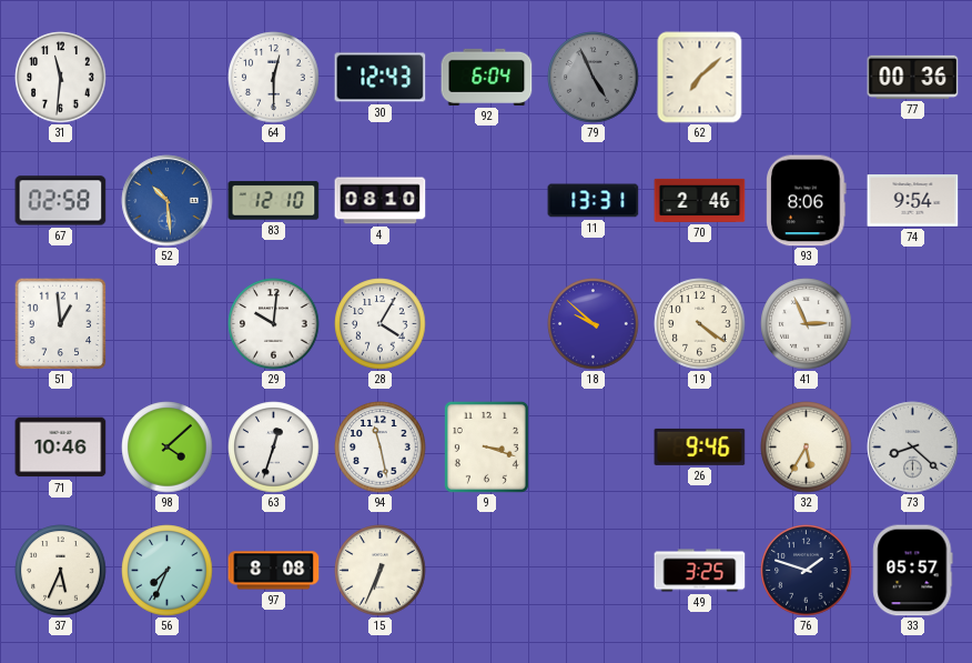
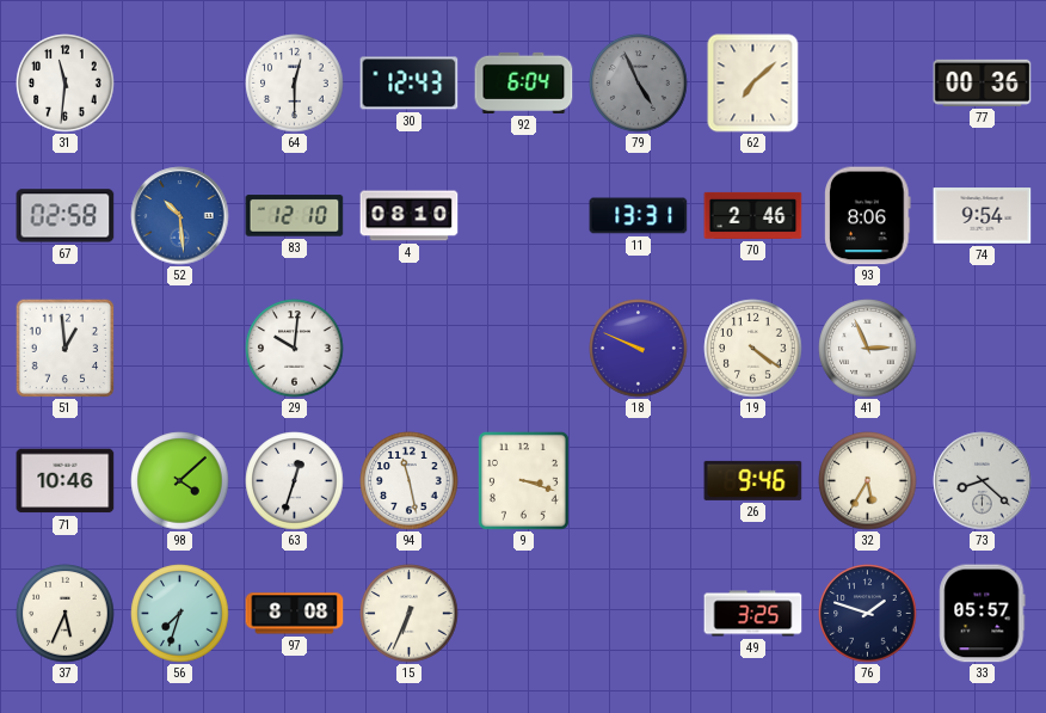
28: 4:05 -> none
18: 9:52 -> 9:49
56: 7:34 -> 7:33
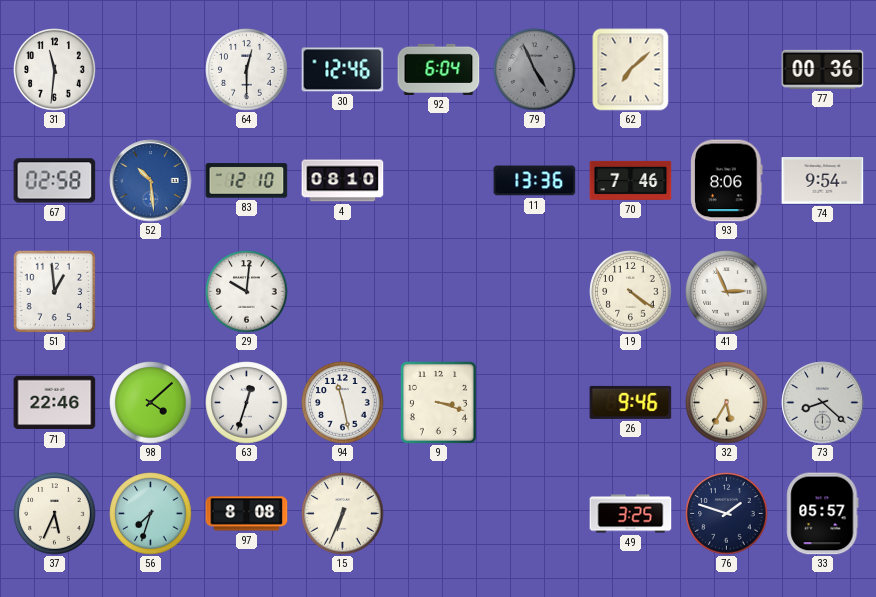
30: 12:43 -> 12:46
11: 13:31 -> 13:36
70: 2:46 -> 7:46
18: 9:49 -> none
71: 10:46 -> 22:46
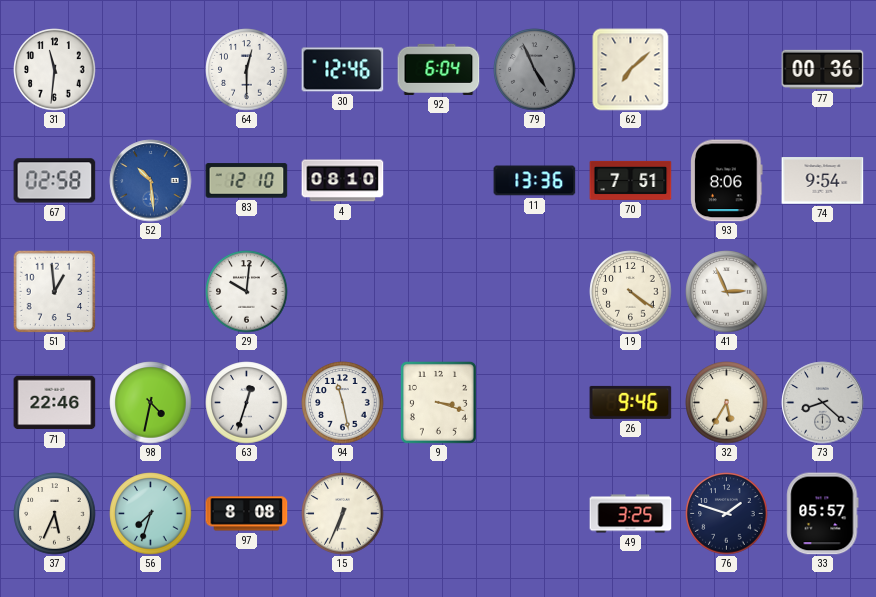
70: 7:46 -> 7:51
98: 4:08 -> 4:32
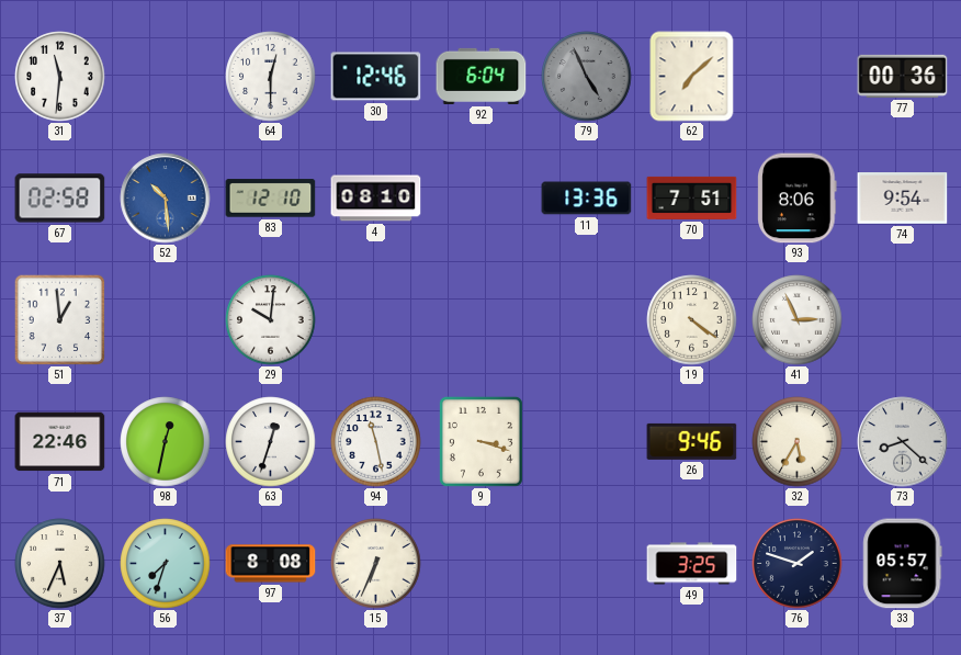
98: 4:32 -> 12:32
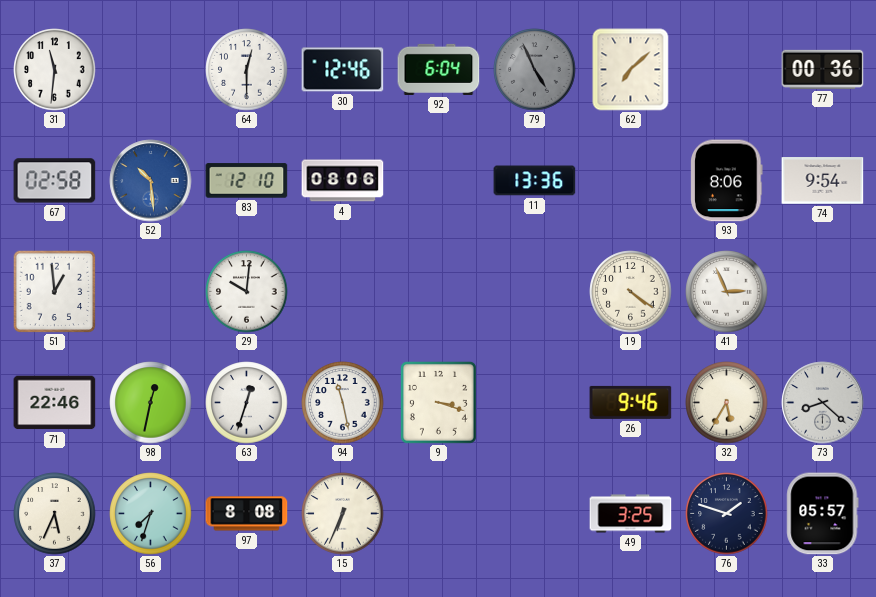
4: 08:10 -> 08:06
70: 7:51 -> none
